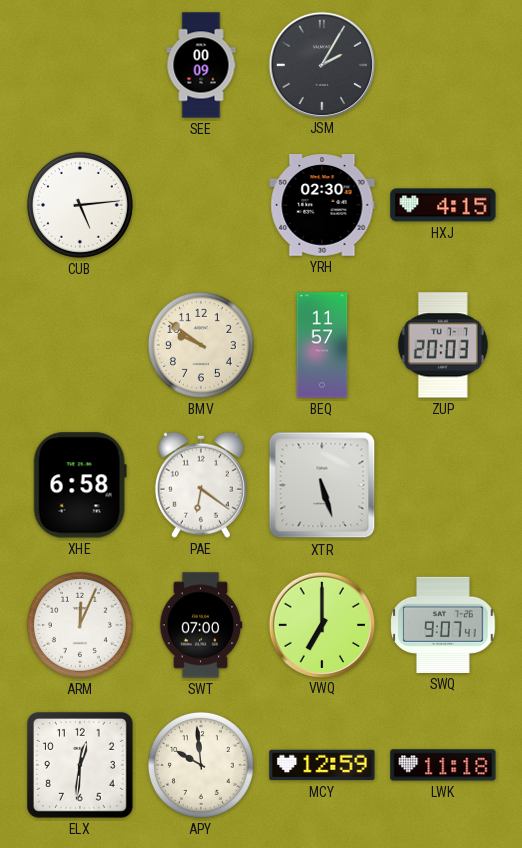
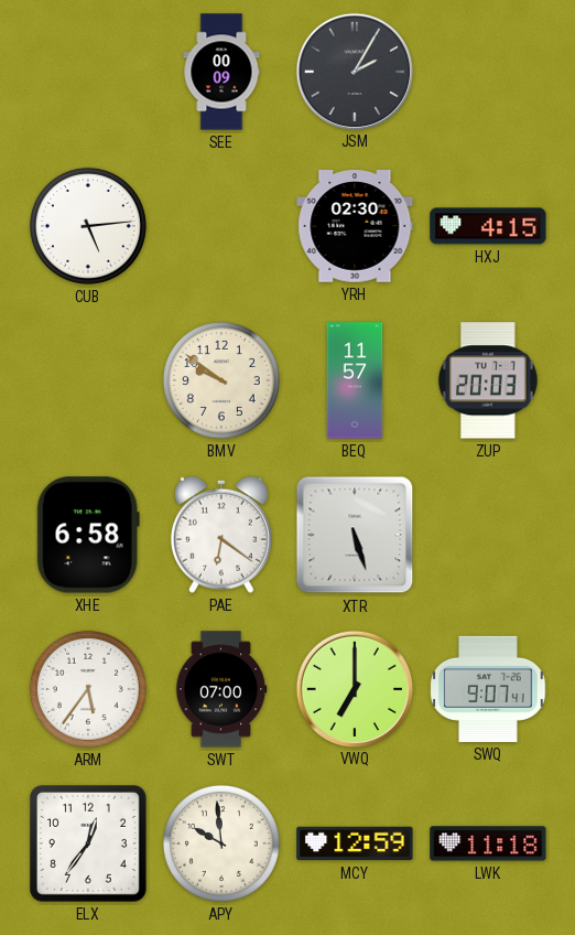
ARM: 12:04 -> 5:36
ELX: 12:31 -> 12:36
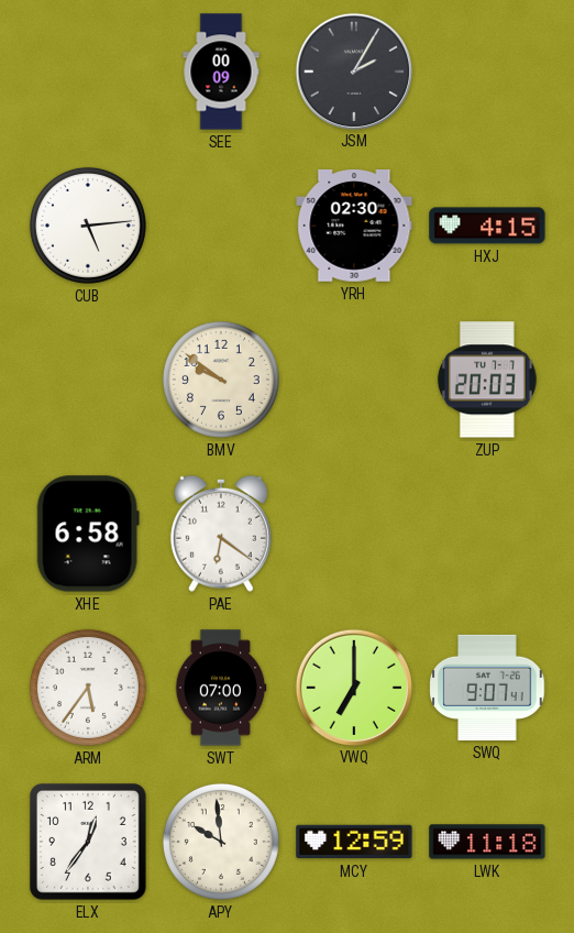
BEQ: 11:57 -> none
XTR: 5:27 -> none
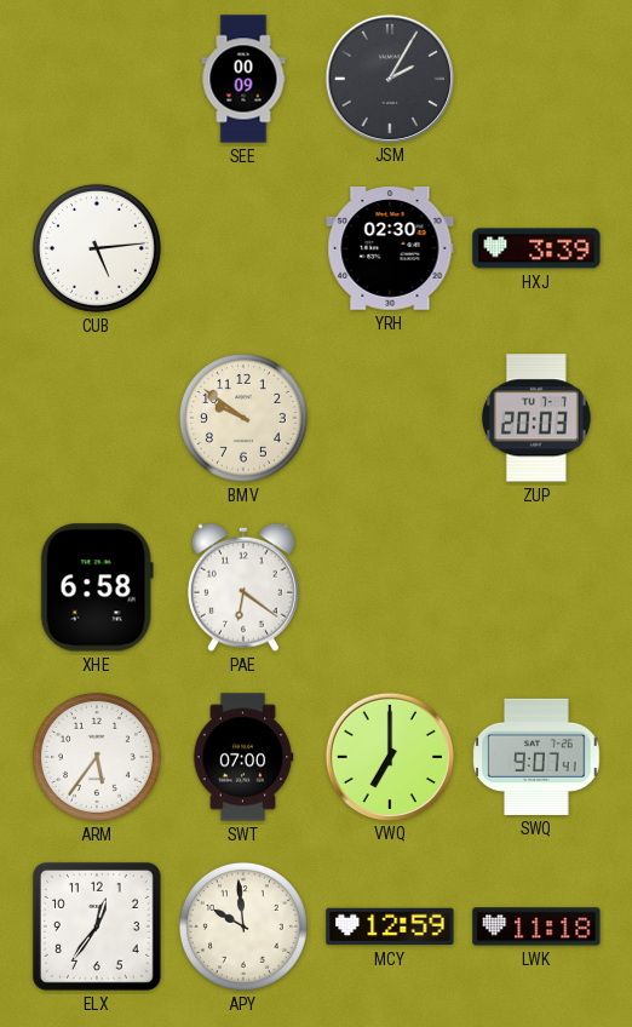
HXJ: 4:15 -> 3:39
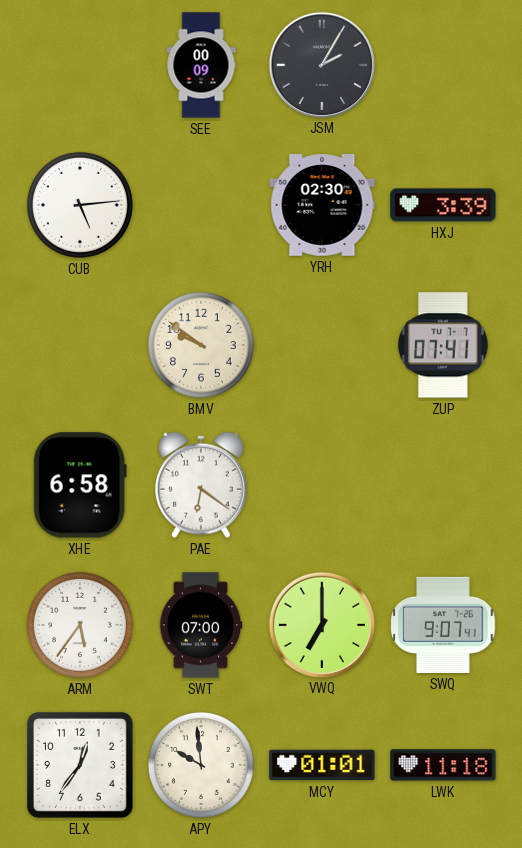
ZUP: 20:03 -> 07:41
MCY: 12:59 -> 01:01
